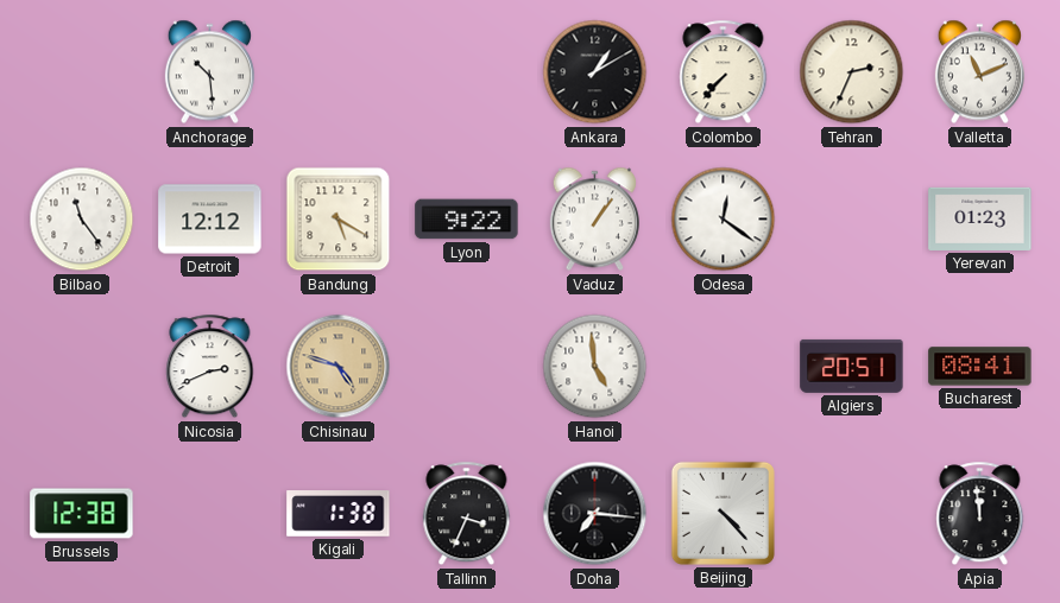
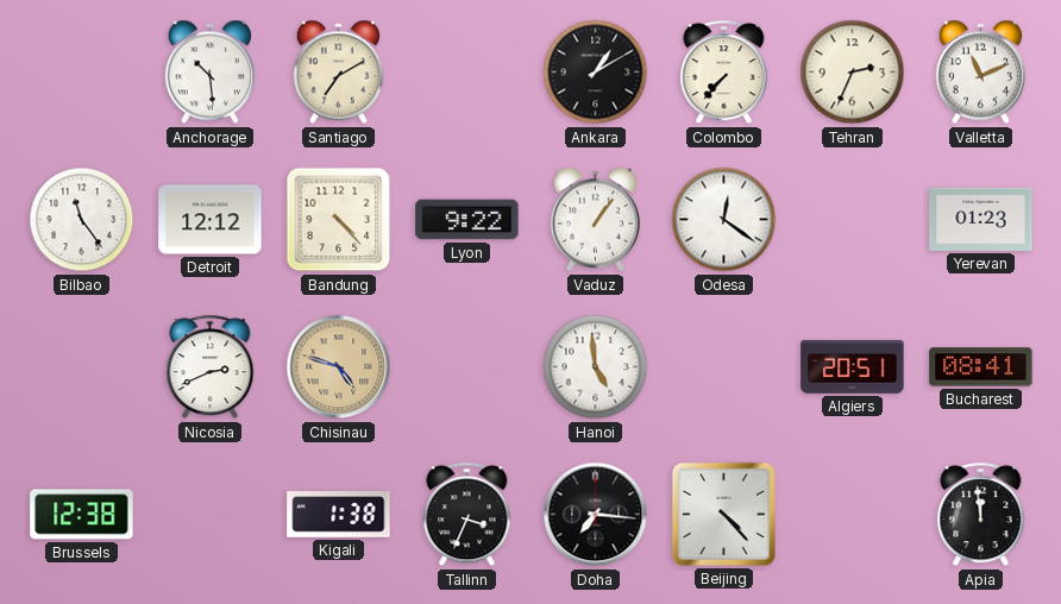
Santiago: none -> 7:10
Bandung: 5:20 -> 4:23
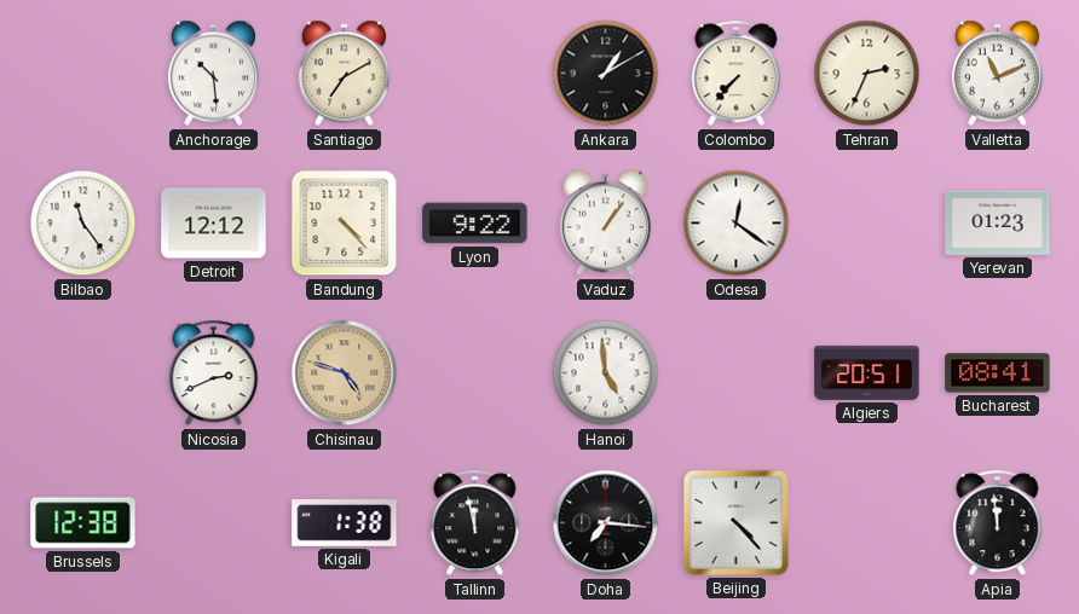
Tallinn: 3:34 -> 11:58
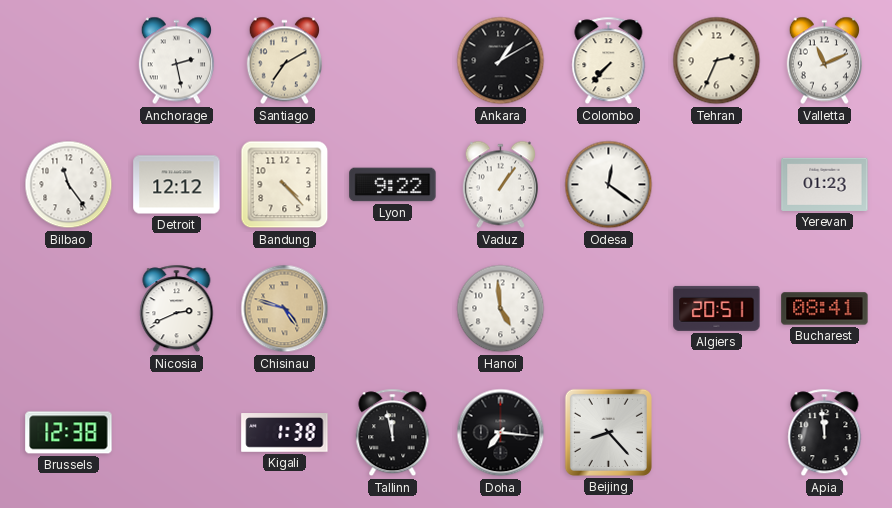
Anchorage: 10:29 -> 2:28
Beijing: 4:23 -> 8:23
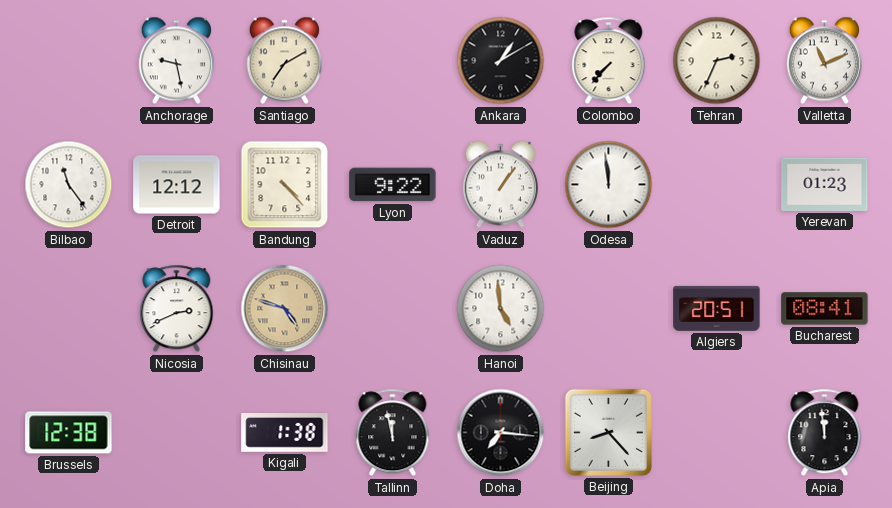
Anchorage: 2:28 -> 9:28
Odesa: 12:21 -> 11:59
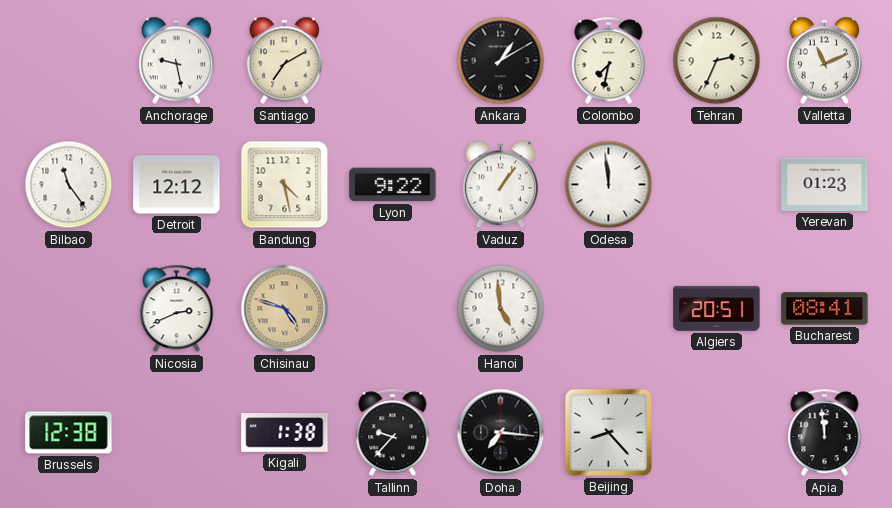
Colombo: 7:37 -> 7:32
Bandung: 4:23 -> 4:28
Tallinn: 11:58 -> 9:37
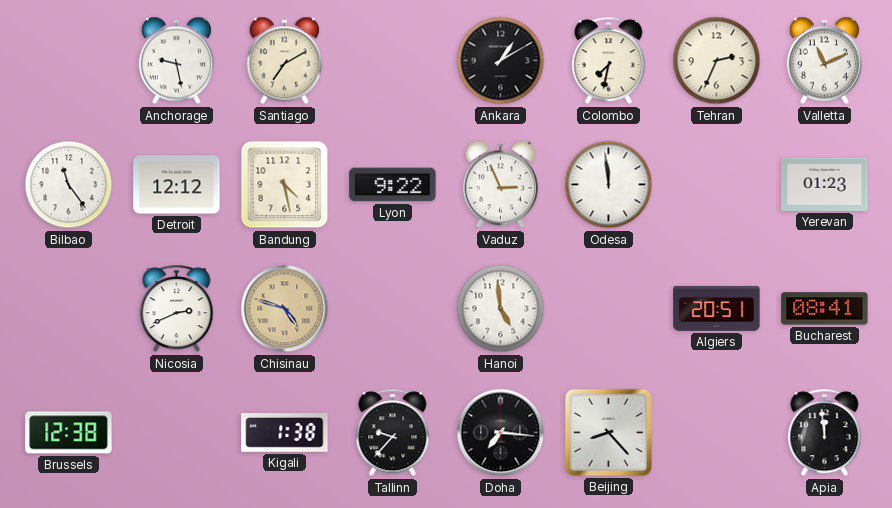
Vaduz: 1:06 -> 2:56
